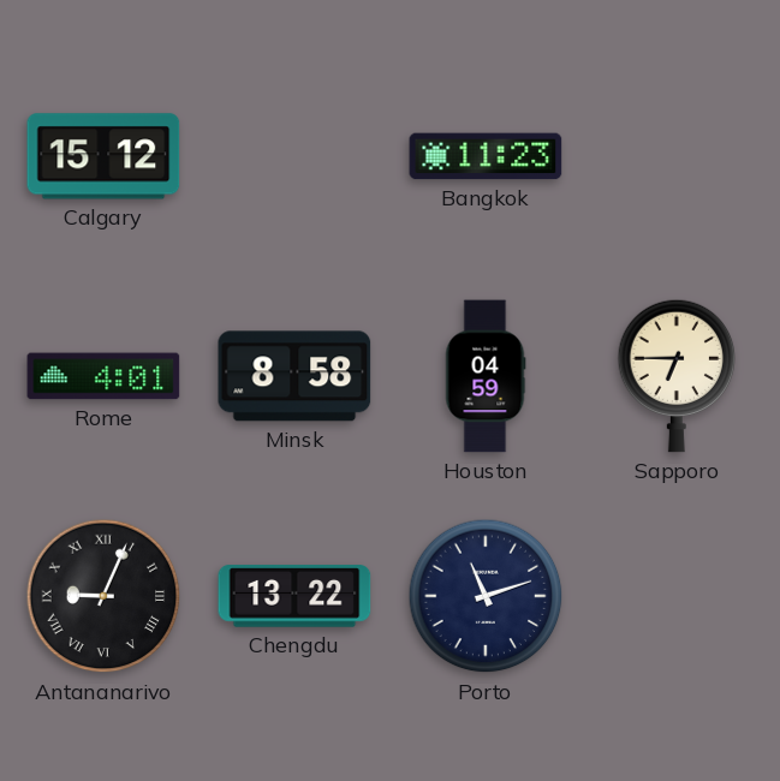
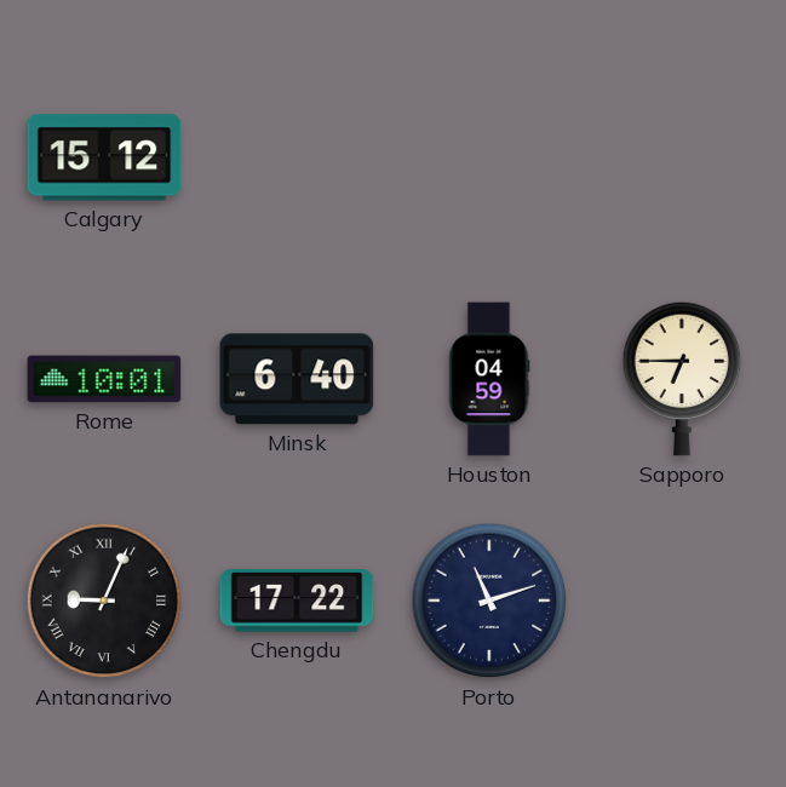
Bangkok: 11:23 -> none
Rome: 4:01 -> 10:01
Minsk: 8:58 -> 6:40
Chengdu: 13:22 -> 17:22
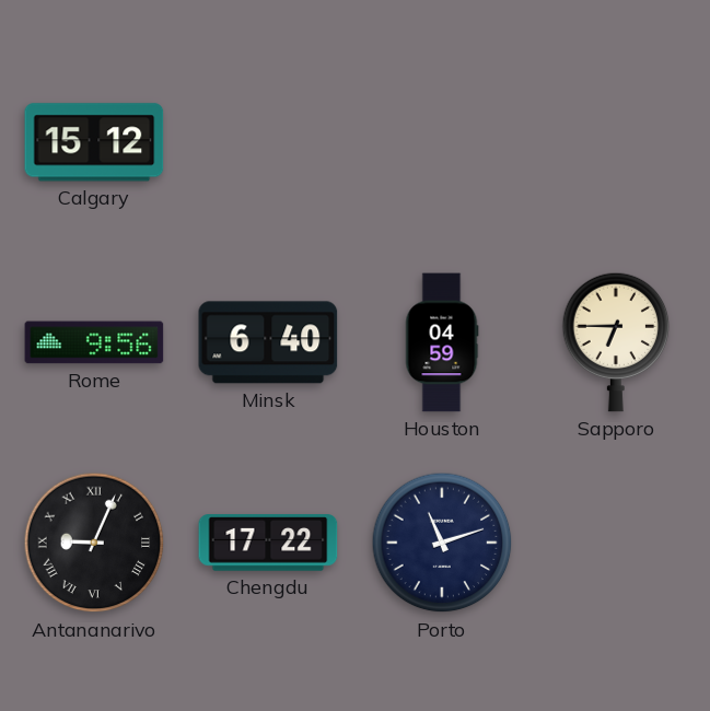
Rome: 10:01 -> 9:56
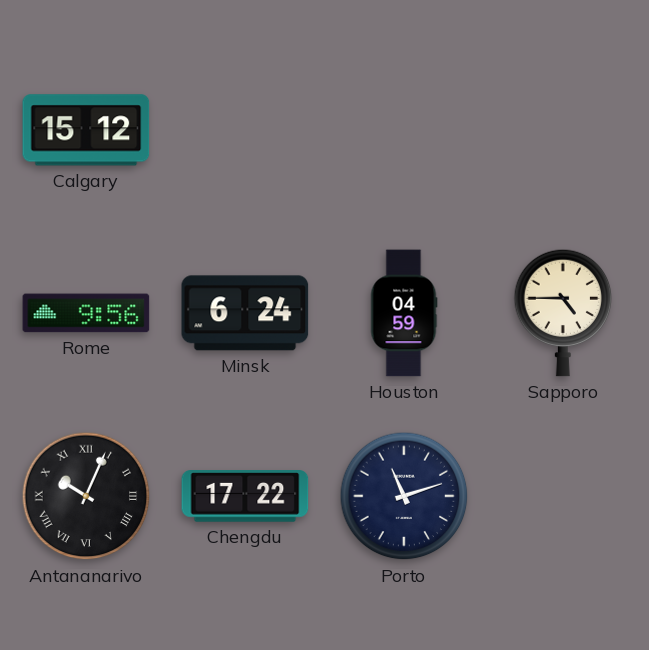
Minsk: 6:40 -> 6:24
Sapporo: 6:45 -> 4:45
Antananarivo: 9:04 -> 10:04
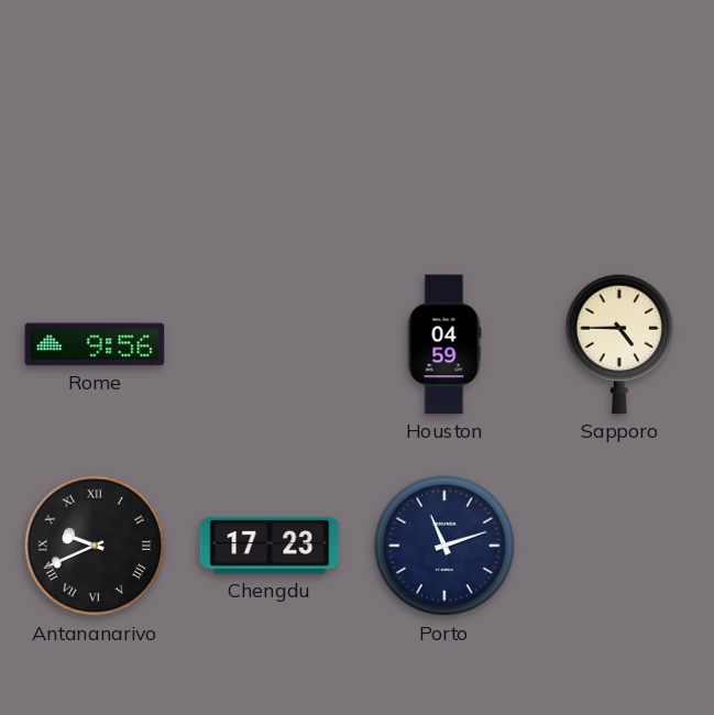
Calgary: 15:12 -> none
Minsk: 6:24 -> none
Antananarivo: 10:04 -> 9:41
Chengdu: 17:22 -> 17:23
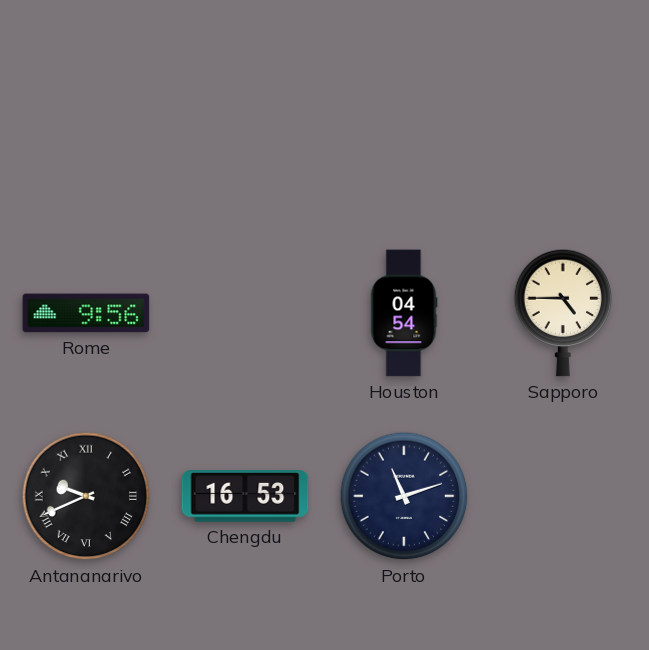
Houston: 04:59 -> 04:54
Chengdu: 17:23 -> 16:53
